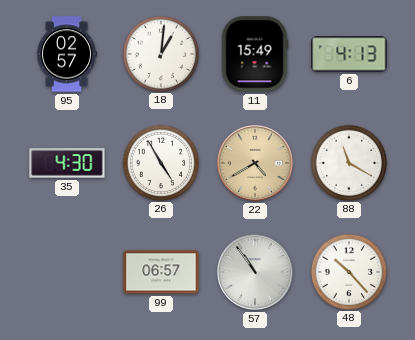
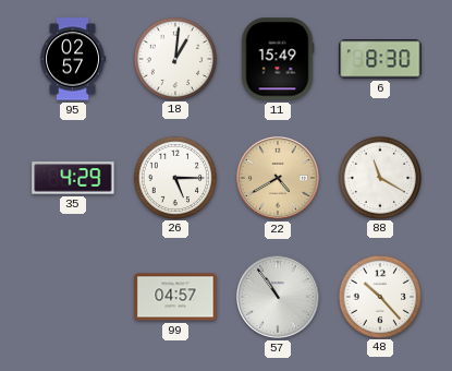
6: 4:13 -> 8:30
35: 4:30 -> 4:29
26: 4:55 -> 5:15
99: 06:57 -> 04:57
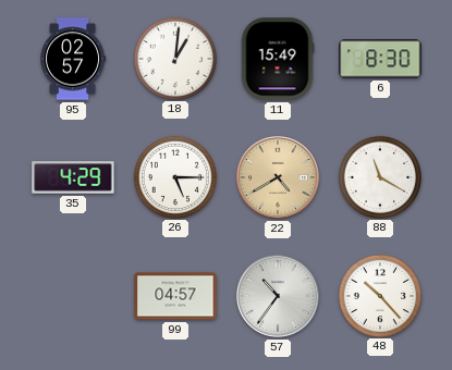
57: 10:54 -> 10:36
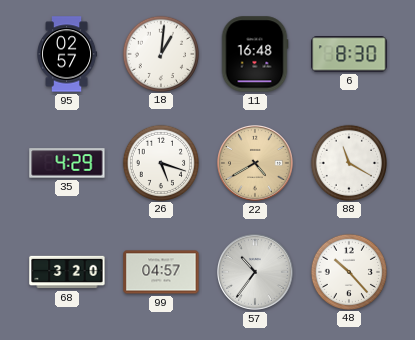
11: 15:49 -> 16:48
26: 5:15 -> 5:18
68: none -> 3:20
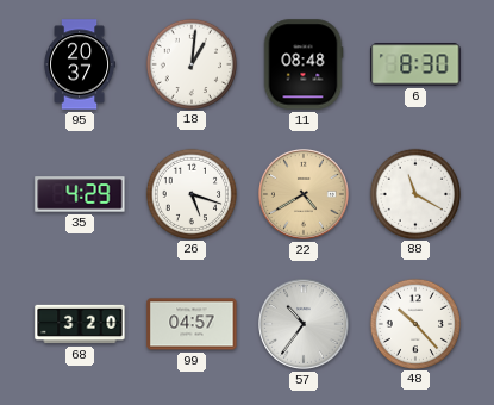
95: 02:57 -> 20:37
11: 16:48 -> 08:48
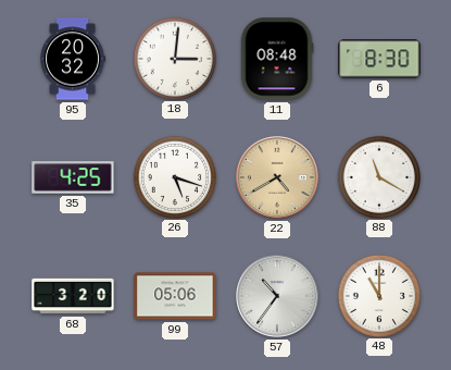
95: 20:37 -> 20:32
18: 1:01 -> 3:01
35: 4:29 -> 4:25
99: 04:57 -> 05:06
48: 10:23 -> 11:00
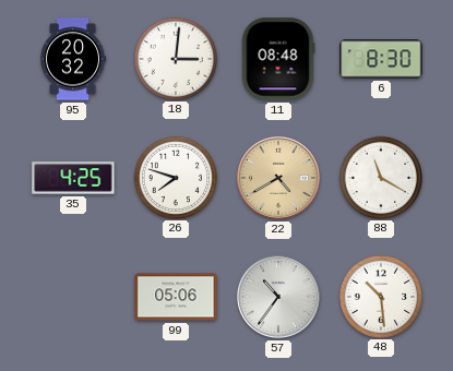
26: 5:18 -> 7:48
68: 3:20 -> none
48: 11:00 -> 10:29
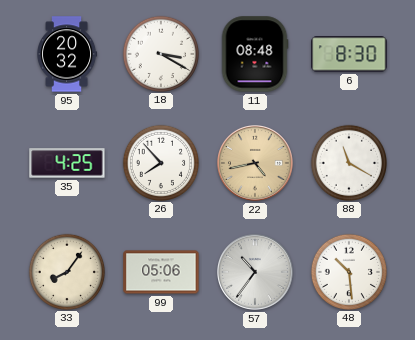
18: 3:01 -> 3:20
26: 7:48 -> 7:53
22: 4:40 -> 4:43
33: none -> 8:06
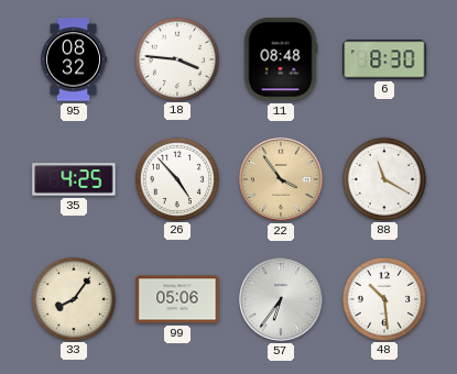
95: 20:32 -> 08:32
18: 3:20 -> 3:46
26: 7:53 -> 4:53
22: 4:43 -> 3:54
57: 10:36 -> 6:36
